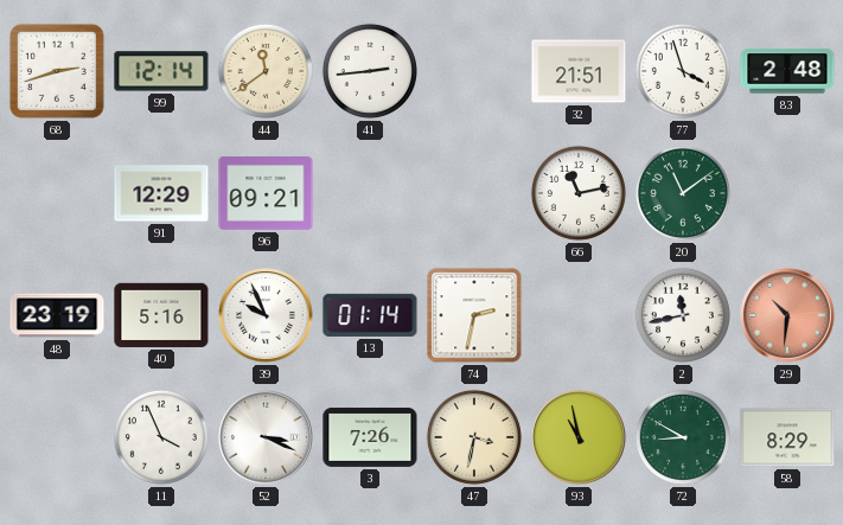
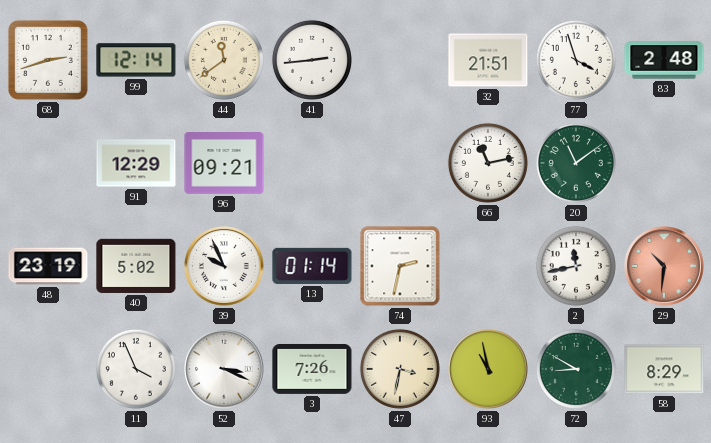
40: 5:16 -> 5:02
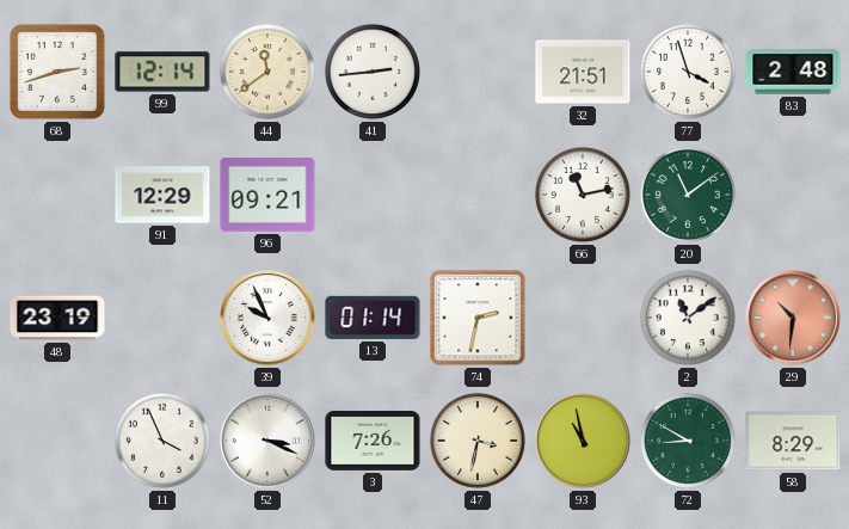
40: 5:02 -> none
2: 11:43 -> 11:09
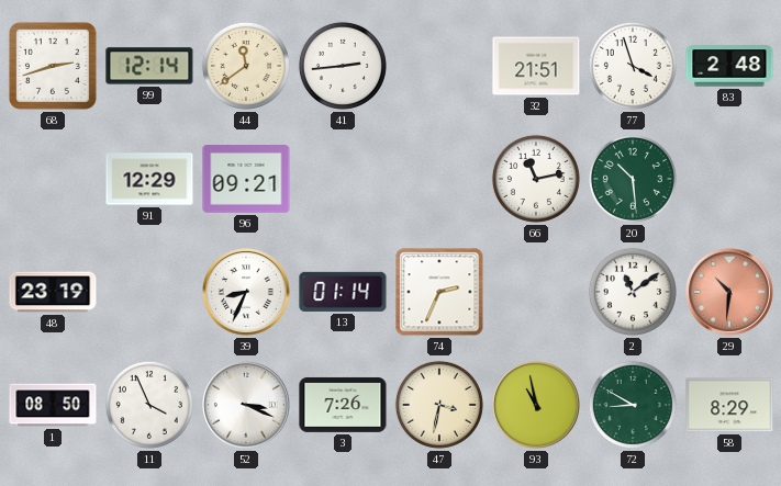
20: 11:09 -> 10:29
39: 9:56 -> 8:34
74: 2:32 -> 2:34
1: none -> 08:50
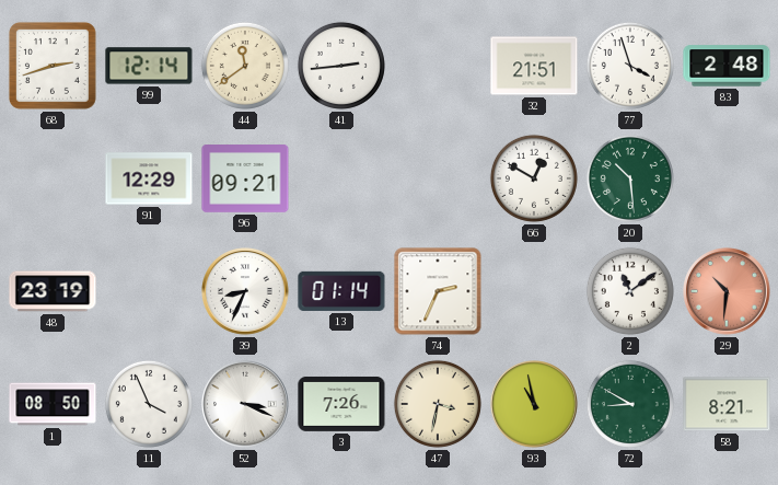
66: 11:13 -> 12:50
58: 8:29 -> 8:21
